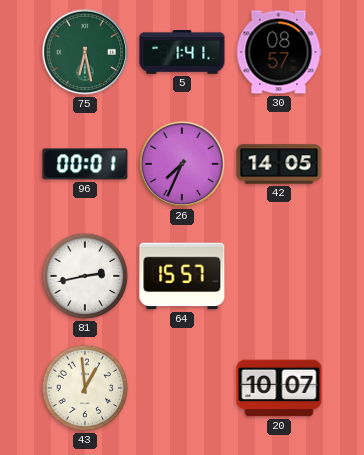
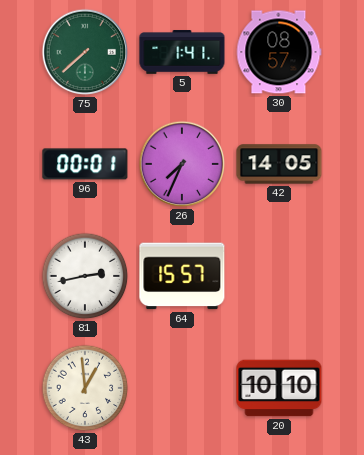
75: 6:28 -> 7:38
20: 10:07 -> 10:10
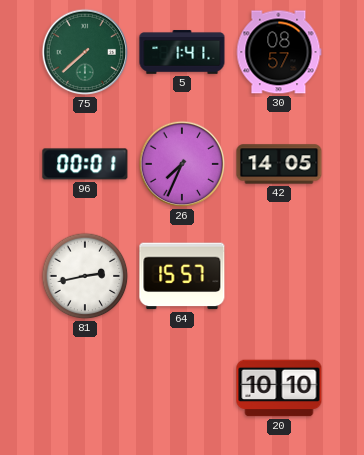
43: 12:59 -> none
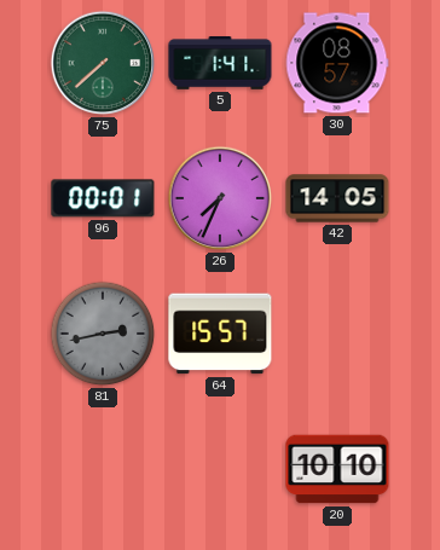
81 dial: white -> grey
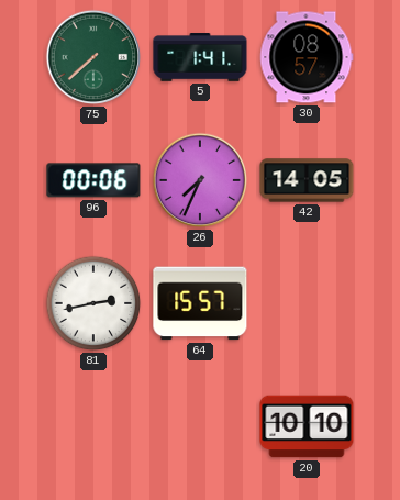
96: 00:01 -> 00:06
81 dial: grey -> white
